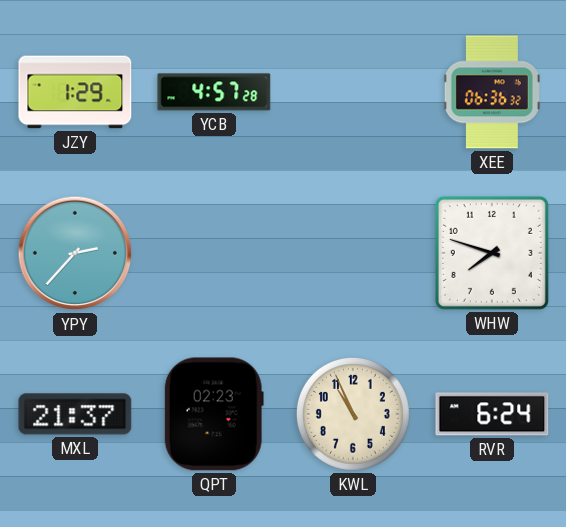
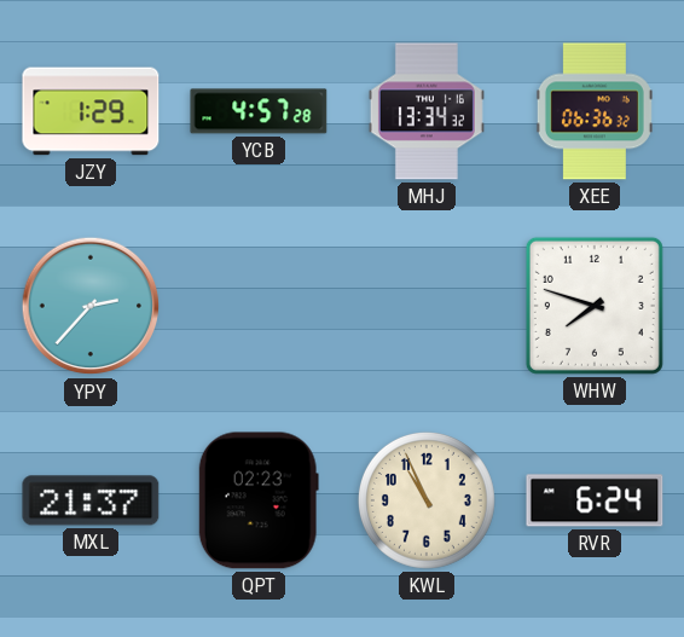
MHJ: none -> 13:34
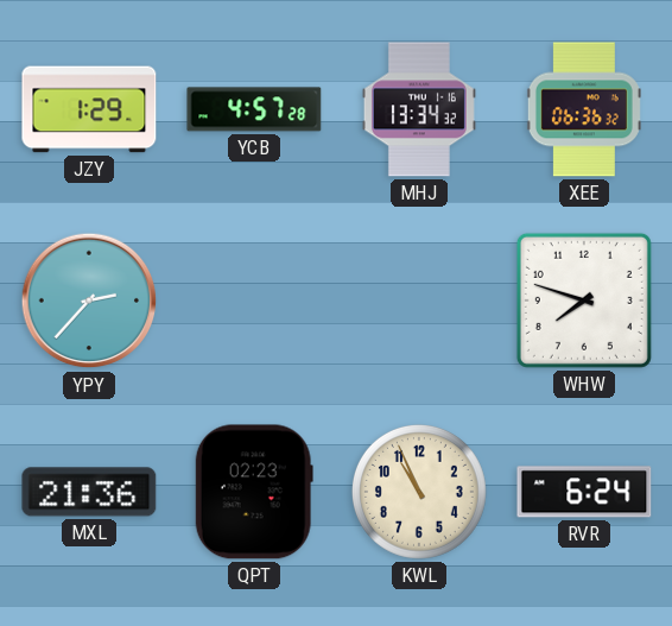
MXL: 21:37 -> 21:36
